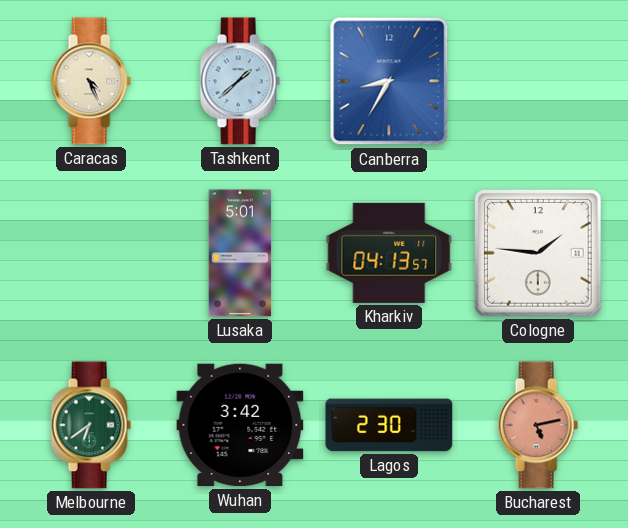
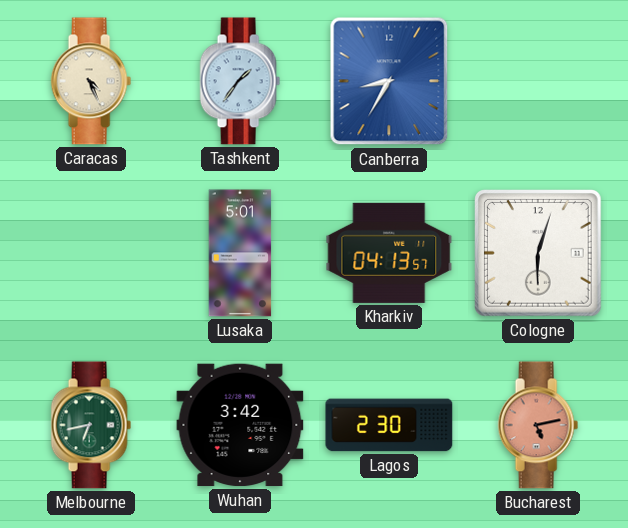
Tashkent: 1:38 -> 1:36
Cologne: 1:46 -> 6:03
Melbourne: 6:39 -> 6:43
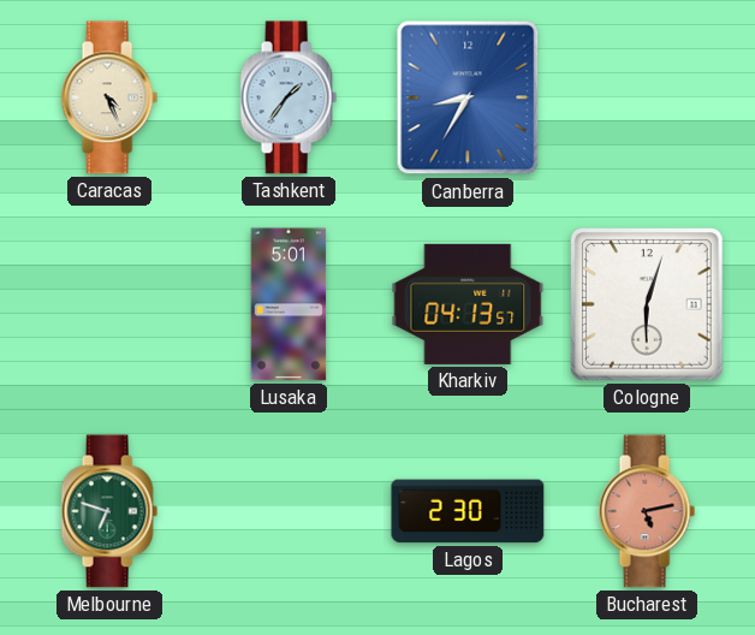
Melbourne: 6:43 -> 6:48
Wuhan: 3:42 -> none
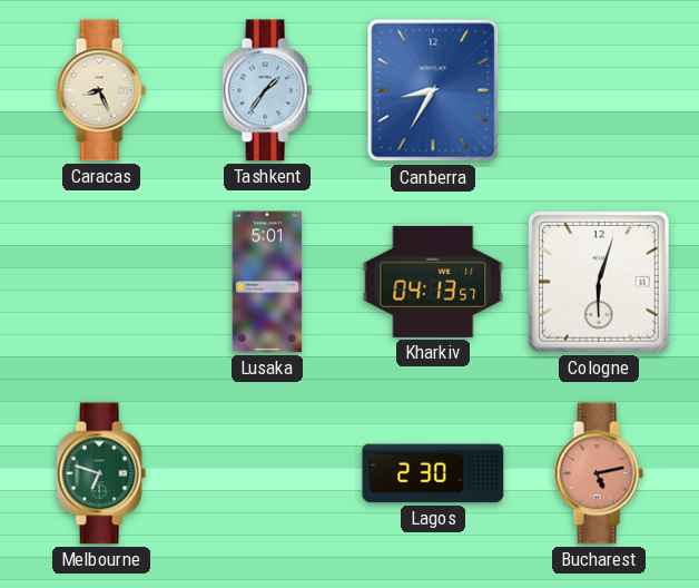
Caracas: 4:26 -> 8:26
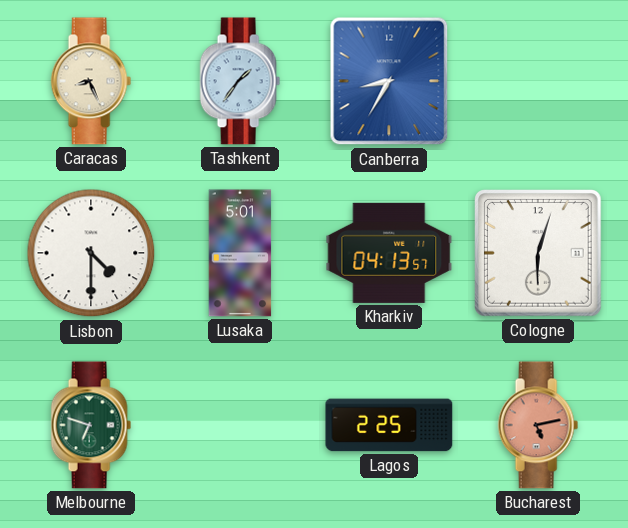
Lisbon: none -> 4:30
Lagos: 2:30 -> 2:25
